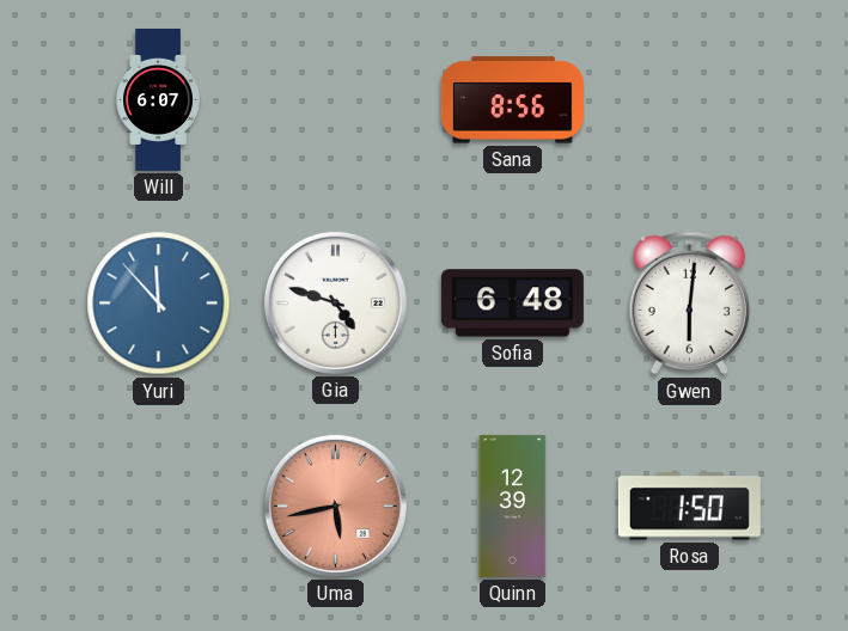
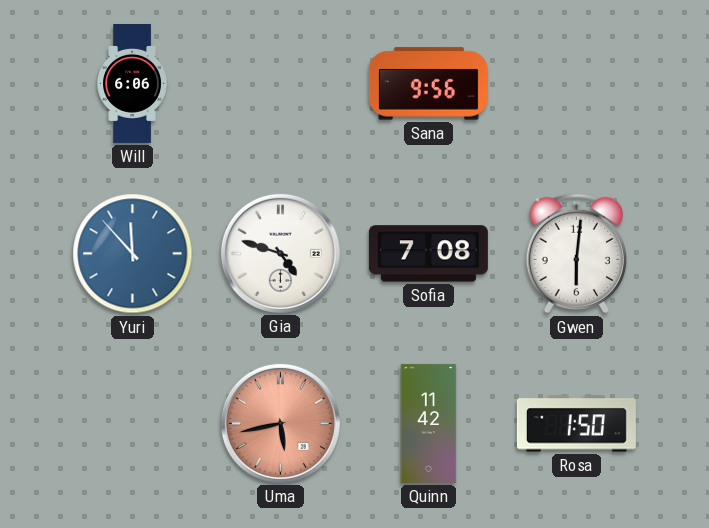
Will: 6:07 -> 6:06
Sana: 8:56 -> 9:56
Sofia: 6:48 -> 7:08
Quinn: 12:39 -> 11:42
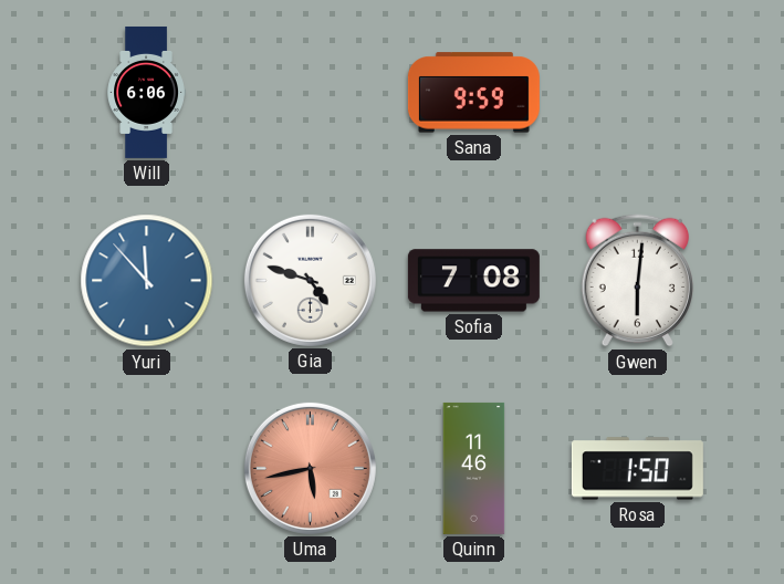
Sana: 9:56 -> 9:59
Quinn: 11:42 -> 11:46
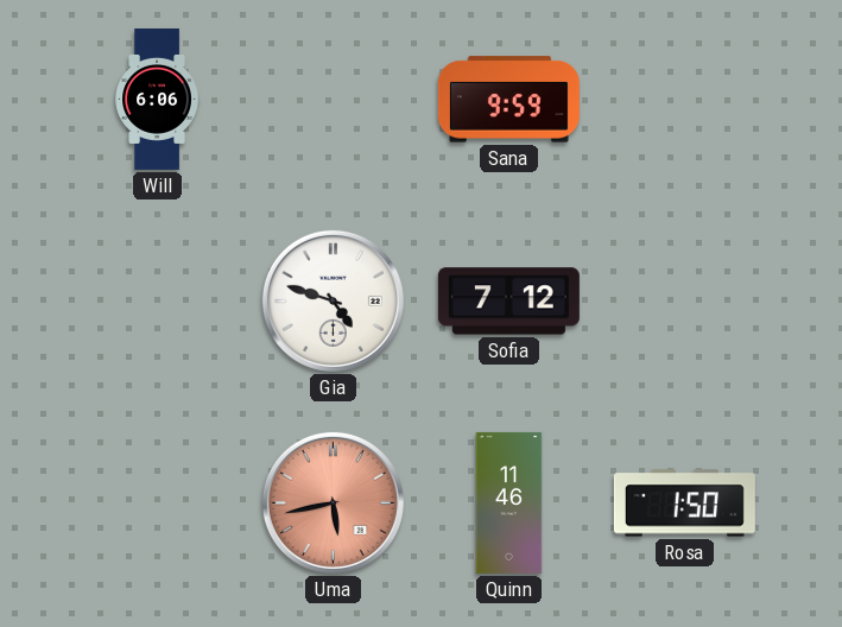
Yuri: 11:53 -> none
Sofia: 7:08 -> 7:12
Gwen: 6:01 -> none
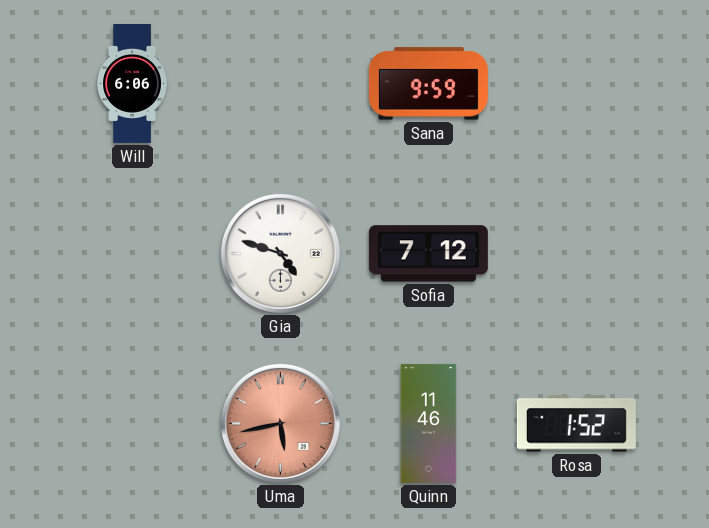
Rosa: 1:50 -> 1:52
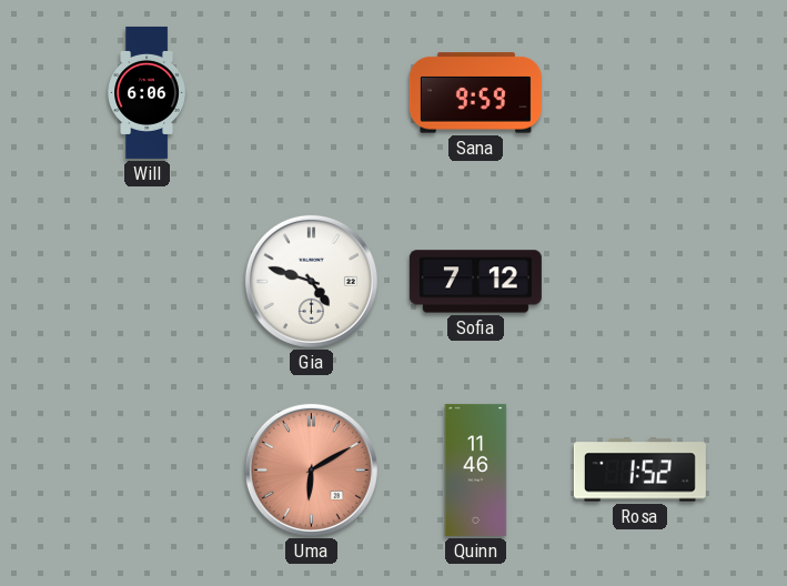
Uma: 5:43 -> 6:10
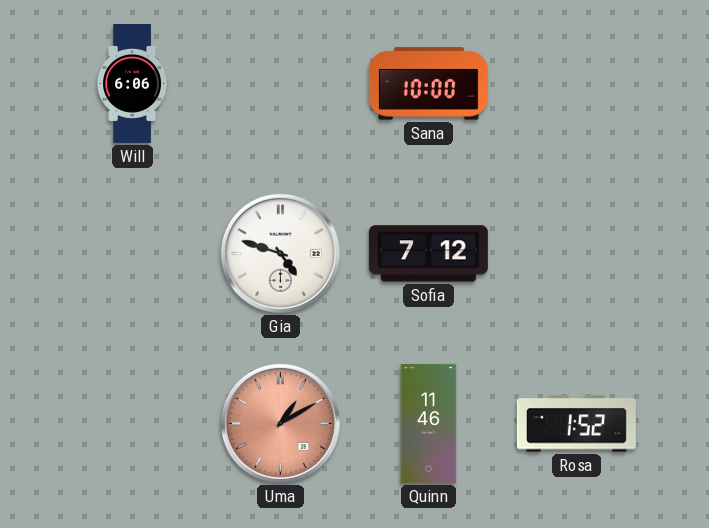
Sana: 9:59 -> 10:00
Uma: 6:10 -> 1:10
